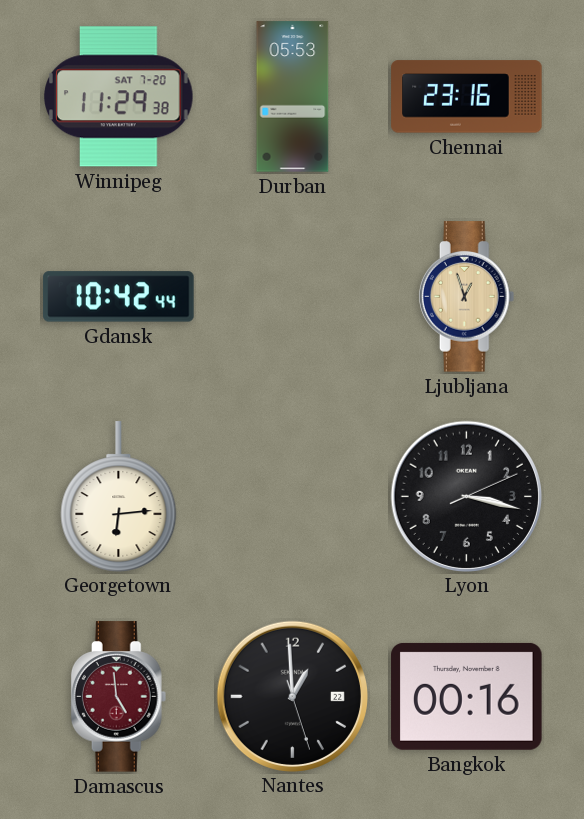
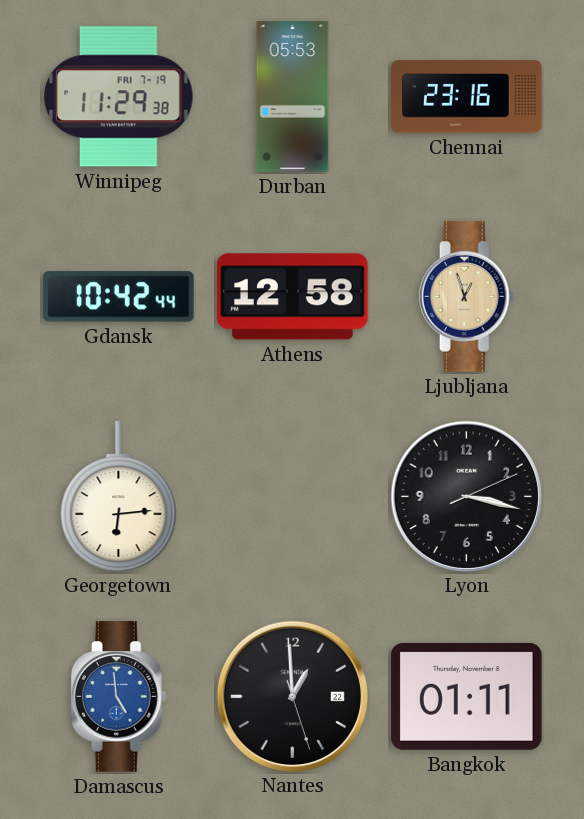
Winnipeg date: SAT 7-20 -> FRI 7-19
Athens: none -> 12:58
Damascus dial: burgundy -> blue
Bangkok: 00:16 -> 01:11
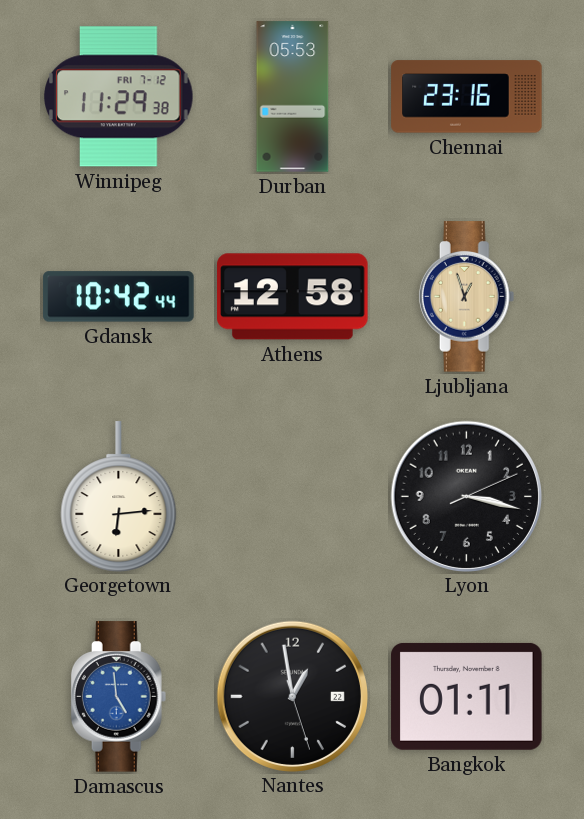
Winnipeg date: FRI 7-19 -> FRI 7-12
Nantes: 12:59 -> 12:58
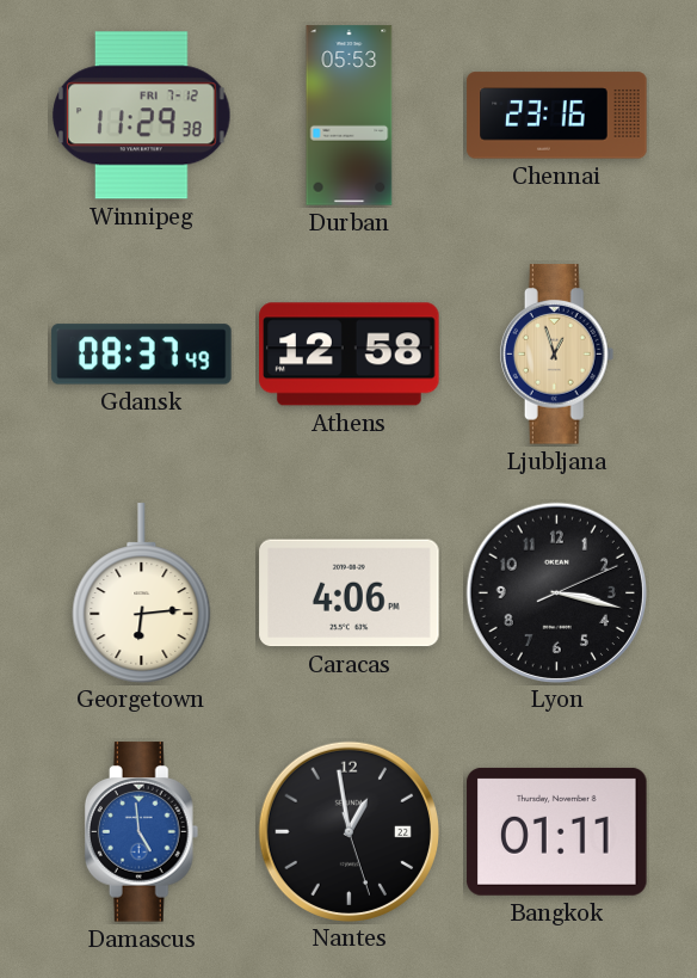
Gdansk: 10:42 -> 08:37
Caracas: none -> 4:06
